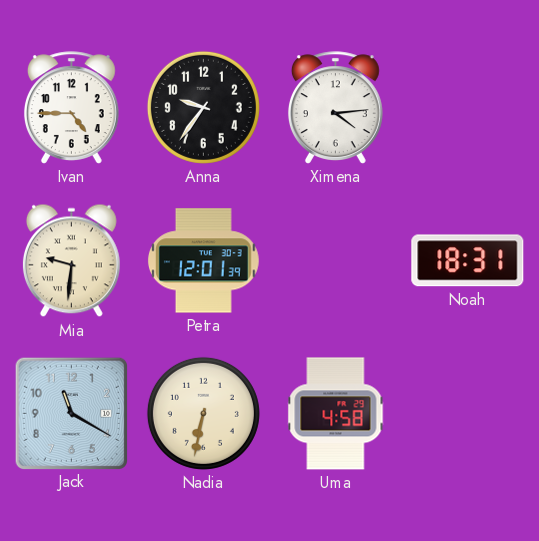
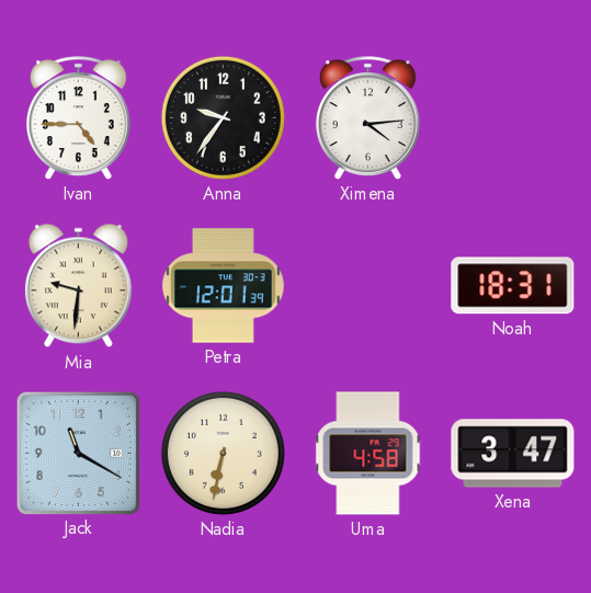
Xena: none -> 3:47
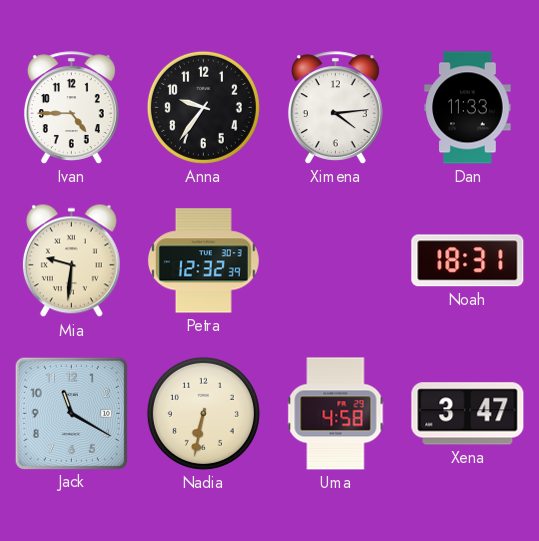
Dan: none -> 11:33
Petra: 12:01 -> 12:32
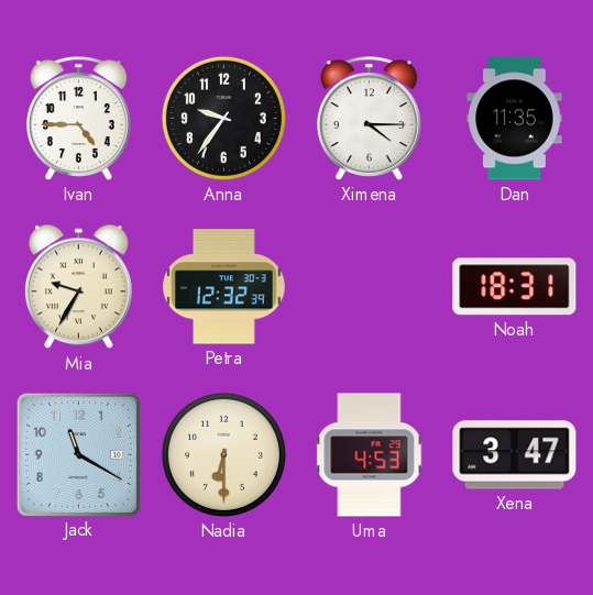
Ximena: 4:14 -> 4:15
Dan: 11:33 -> 11:35
Mia: 9:31 -> 9:35
Nadia: 6:32 -> 6:30
Uma: 4:58 -> 4:53
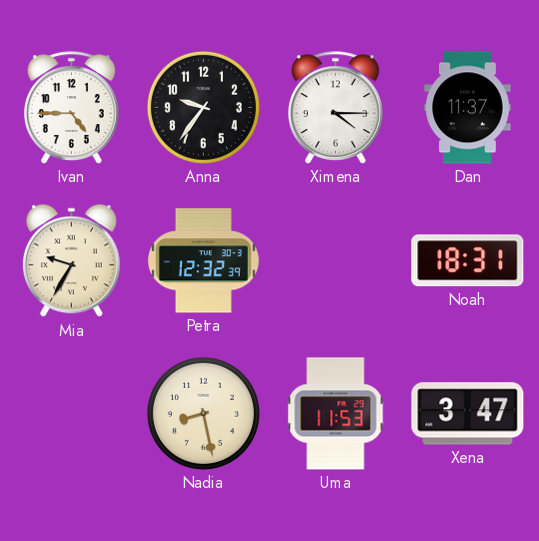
Dan: 11:35 -> 11:37
Jack: 11:20 -> none
Nadia: 6:30 -> 8:28
Uma: 4:53 -> 11:53
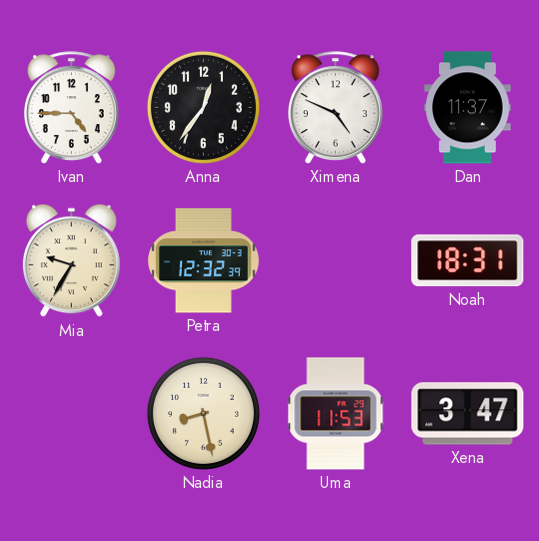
Anna: 9:36 -> 12:36
Ximena: 4:15 -> 4:49
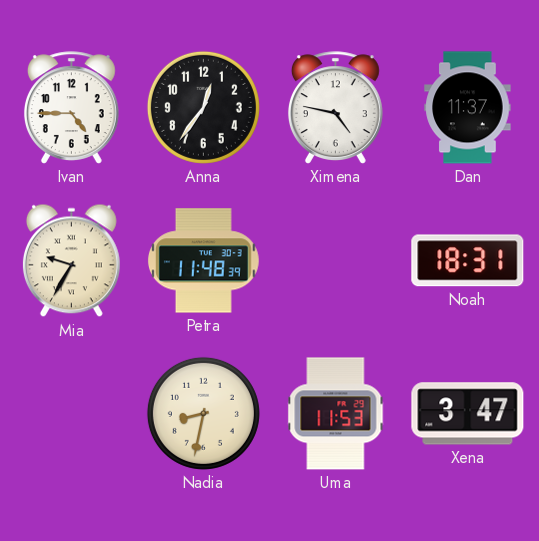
Ximena: 4:49 -> 4:47
Petra: 12:32 -> 11:48
Nadia: 8:28 -> 8:32
